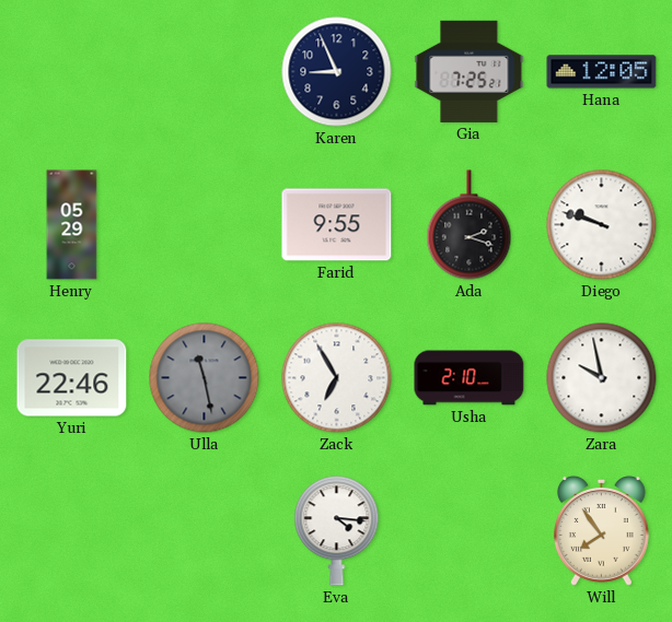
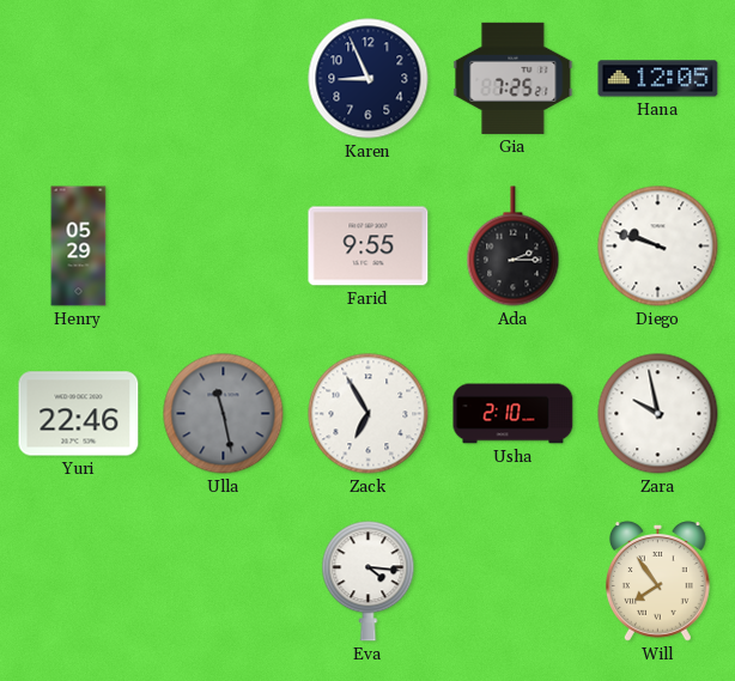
Ada: 2:18 -> 2:15
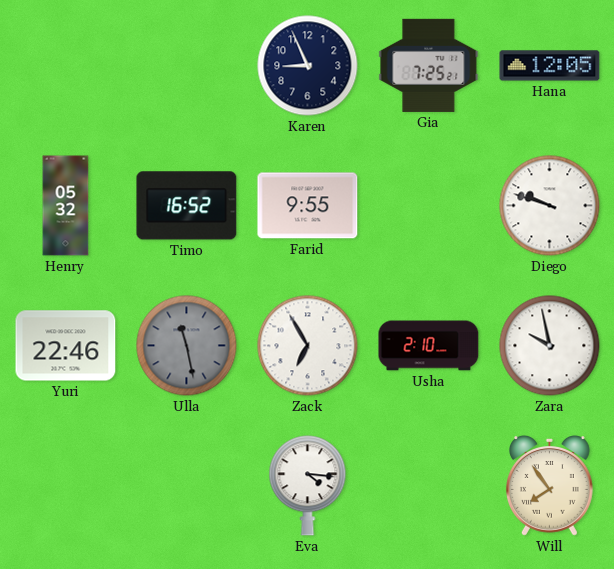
Henry: 05:29 -> 05:32
Timo: none -> 16:52
Ada: 2:15 -> none
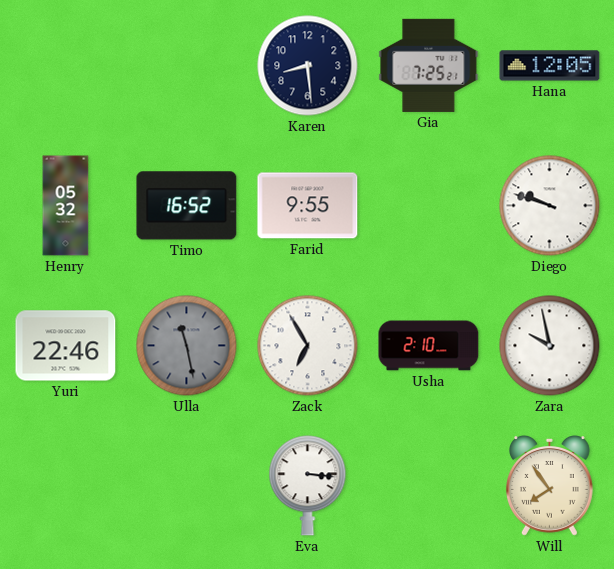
Karen: 8:56 -> 8:29
Eva: 4:16 -> 3:16
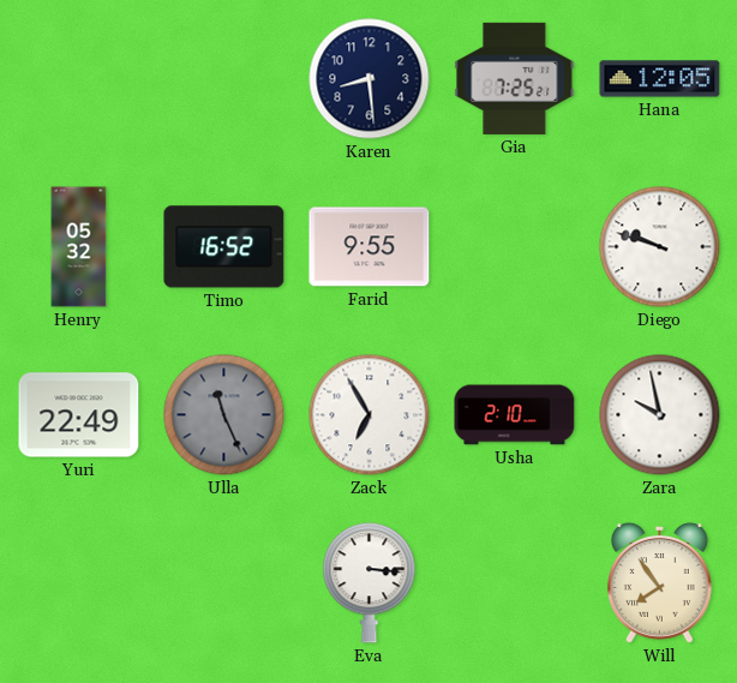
Yuri: 22:46 -> 22:49
Ulla: 11:28 -> 11:26
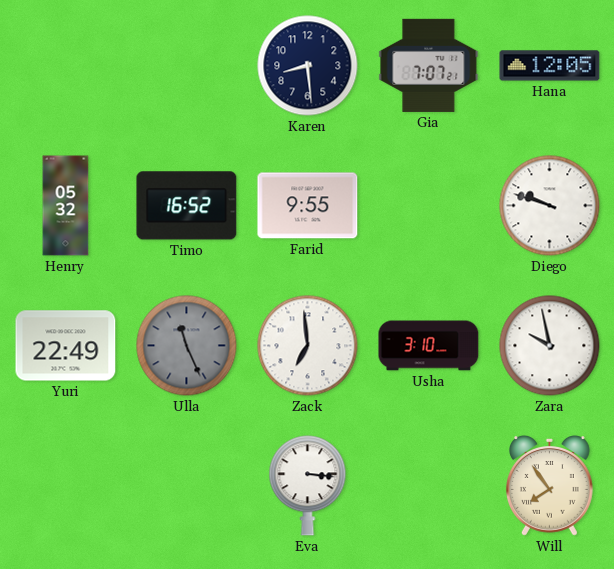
Gia: 7:25 -> 7:07
Zack: 6:55 -> 6:59
Usha: 2:10 -> 3:10
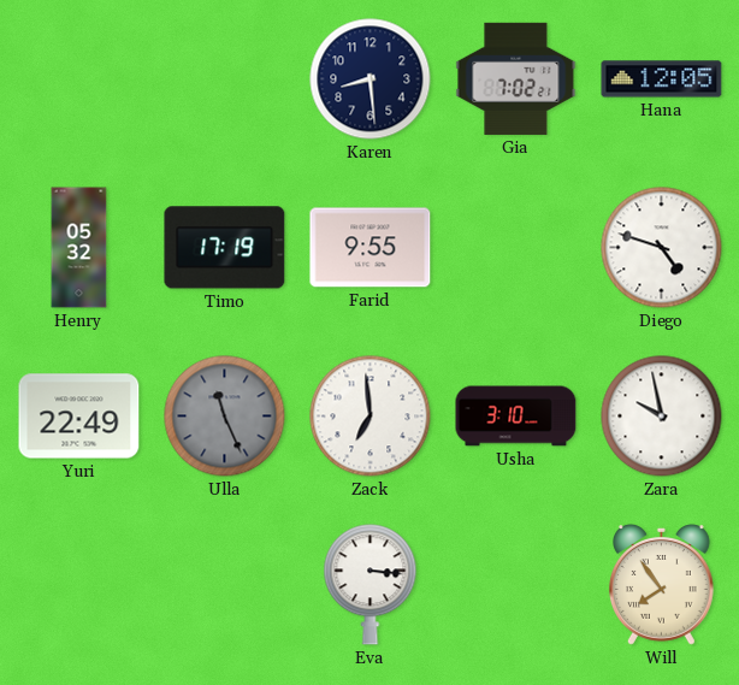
Gia: 7:07 -> 7:02
Timo: 16:52 -> 17:19
Diego: 9:48 -> 4:48
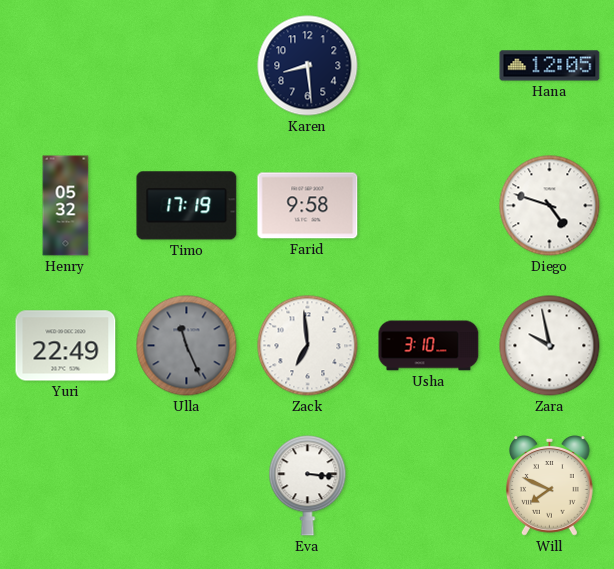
Gia: 7:02 -> none
Farid: 9:55 -> 9:58
Will: 7:54 -> 7:49
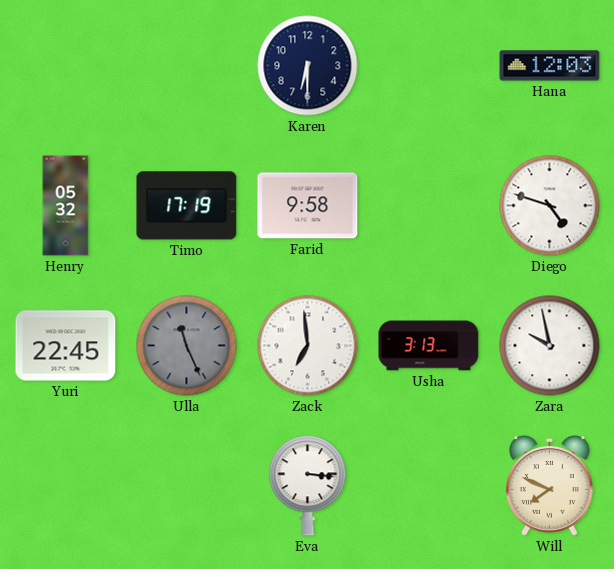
Karen: 8:29 -> 6:30
Hana: 12:05 -> 12:03
Yuri: 22:49 -> 22:45
Usha: 3:10 -> 3:13
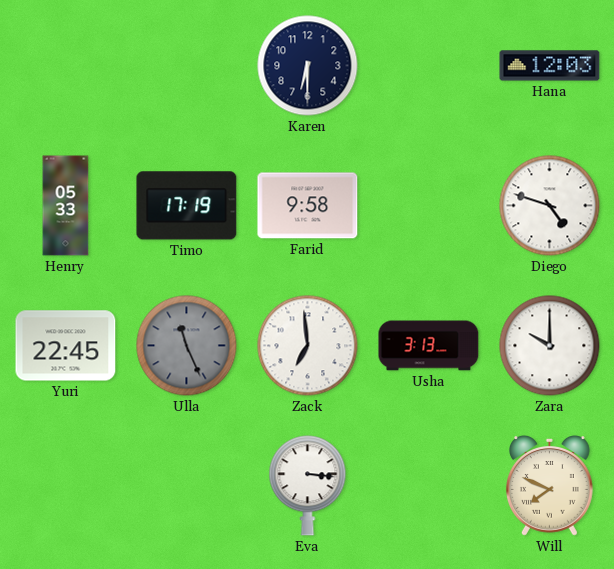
Henry: 05:32 -> 05:33
Zara: 9:58 -> 10:00
